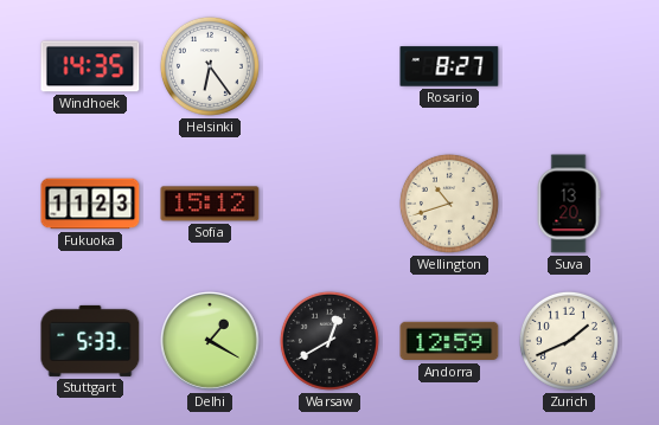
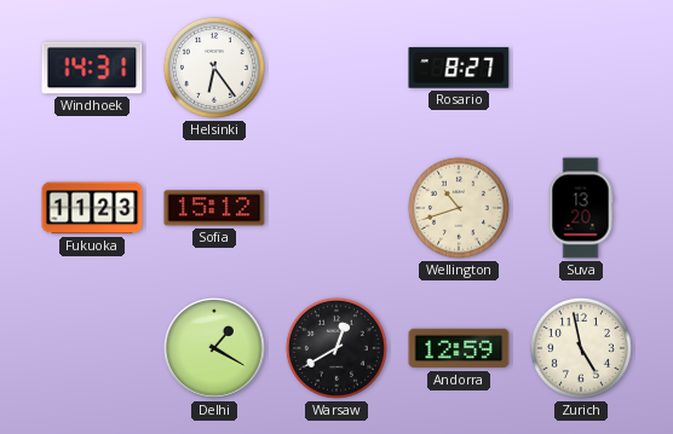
Windhoek: 14:35 -> 14:31
Stuttgart: 5:33 -> none
Zurich: 1:41 -> 4:58
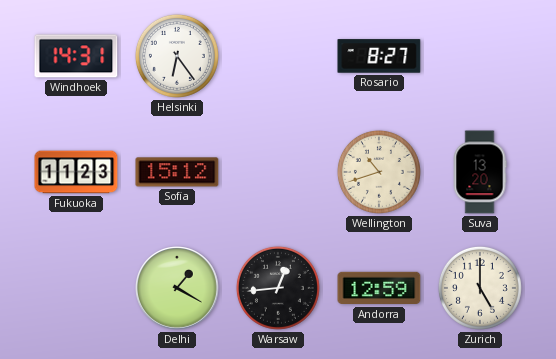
Warsaw: 12:40 -> 12:44
Zurich: 4:58 -> 5:00
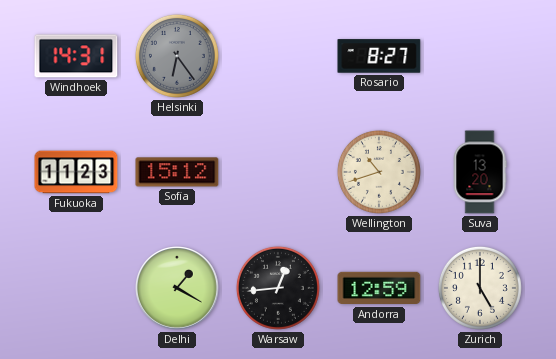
Helsinki dial: white -> grey
